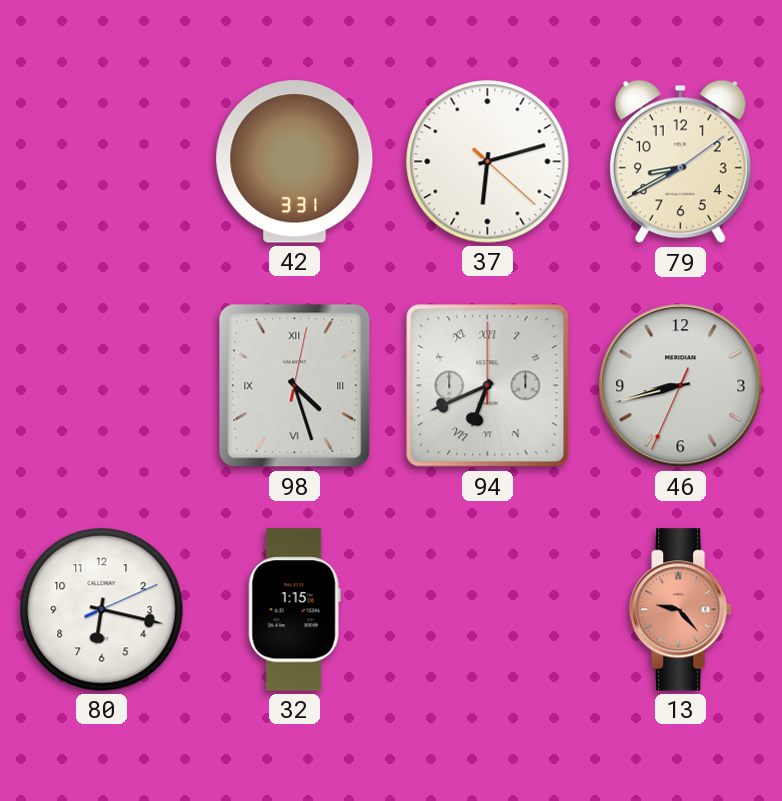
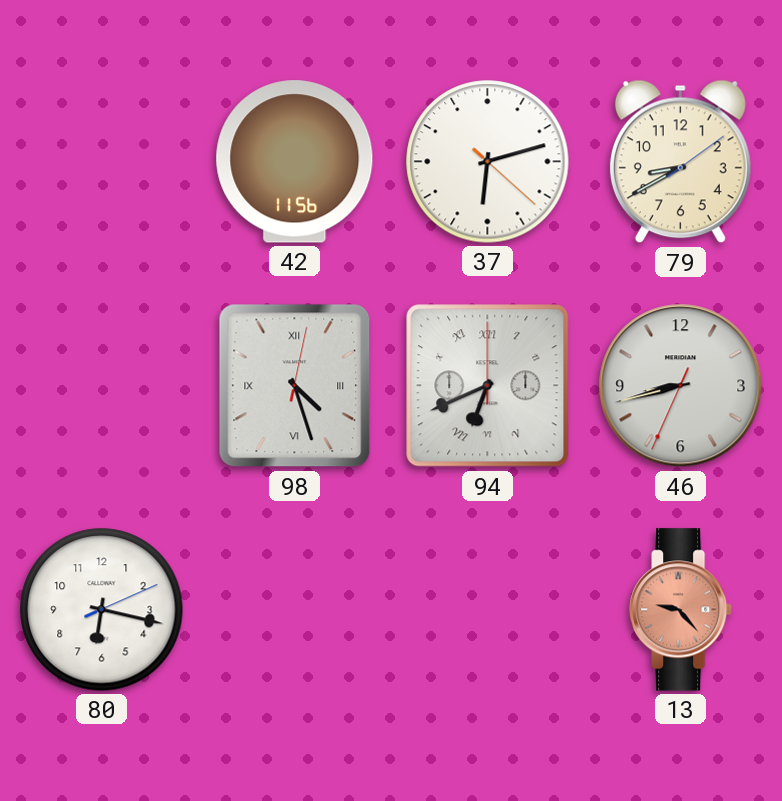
42: 3:31 -> 11:56
32: 1:15 -> none
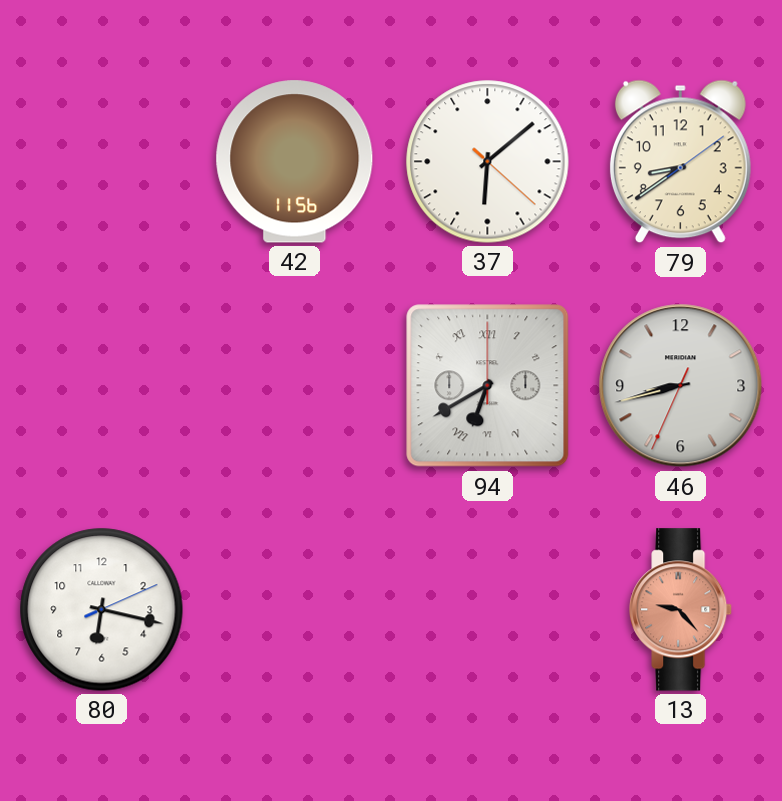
37: 6:12 -> 6:08
79: 8:40 -> 8:39
98: 4:27 -> none
94: 6:41 -> 6:40
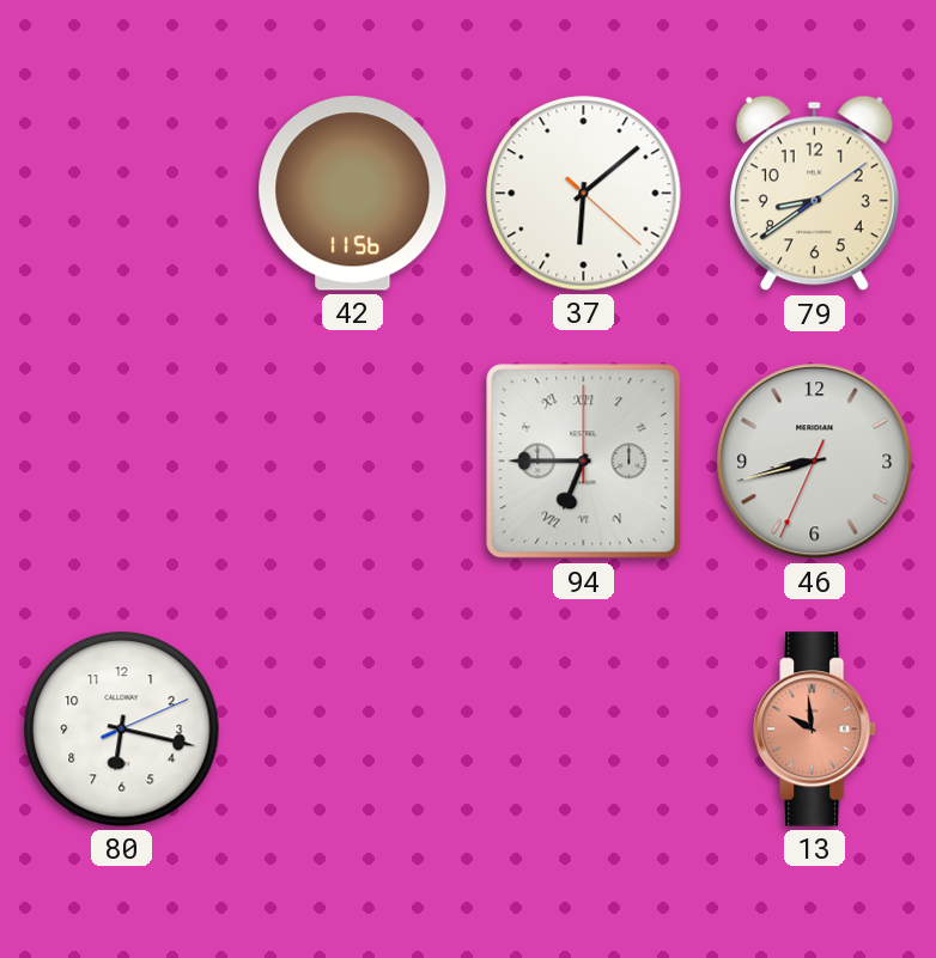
94: 6:40 -> 6:45
13: 9:23 -> 9:59
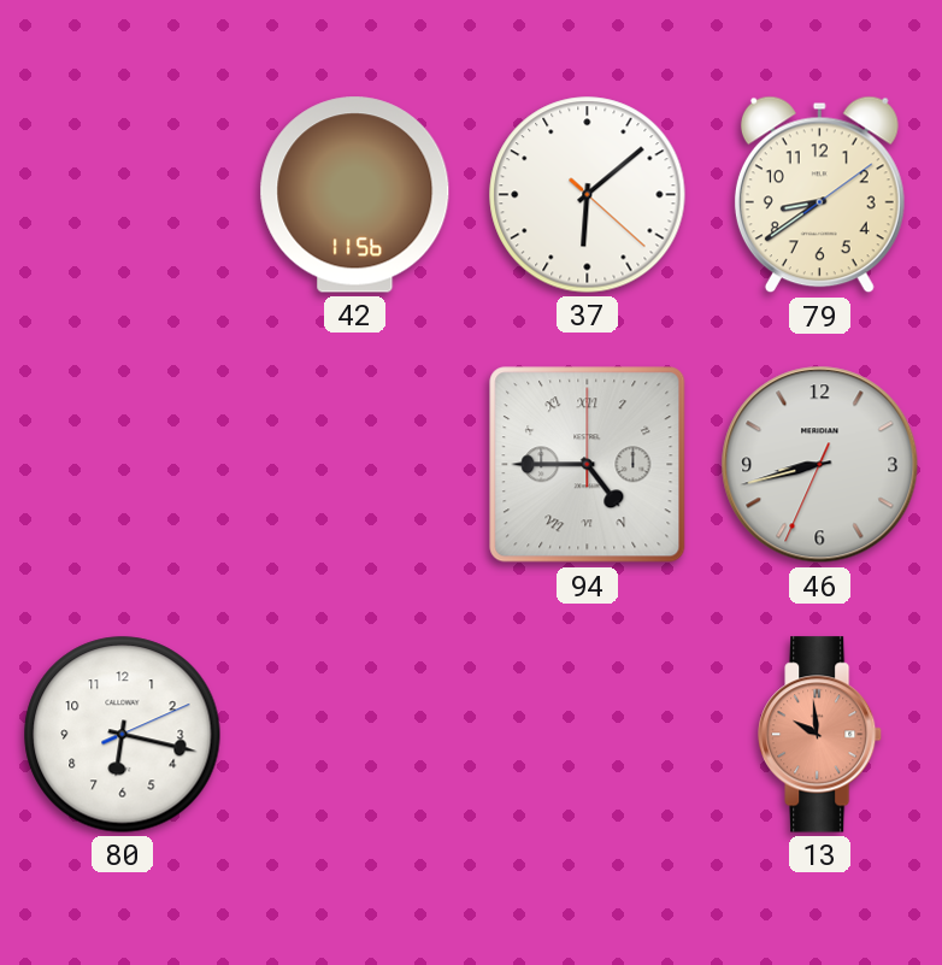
94: 6:45 -> 4:45
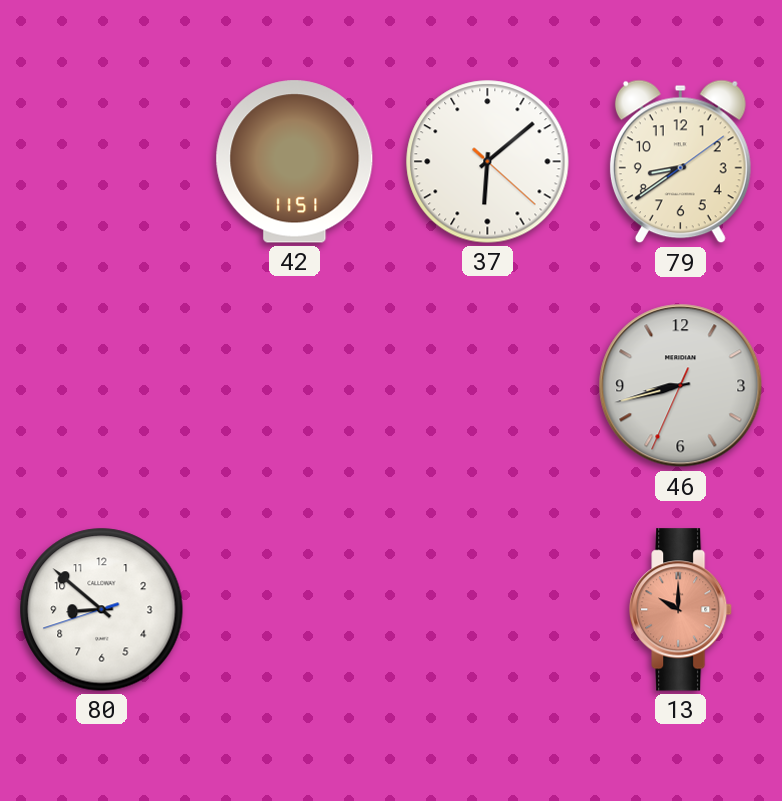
42: 11:56 -> 11:51
94: 4:45 -> none
80: 6:17 -> 8:51
13: 9:59 -> 10:00
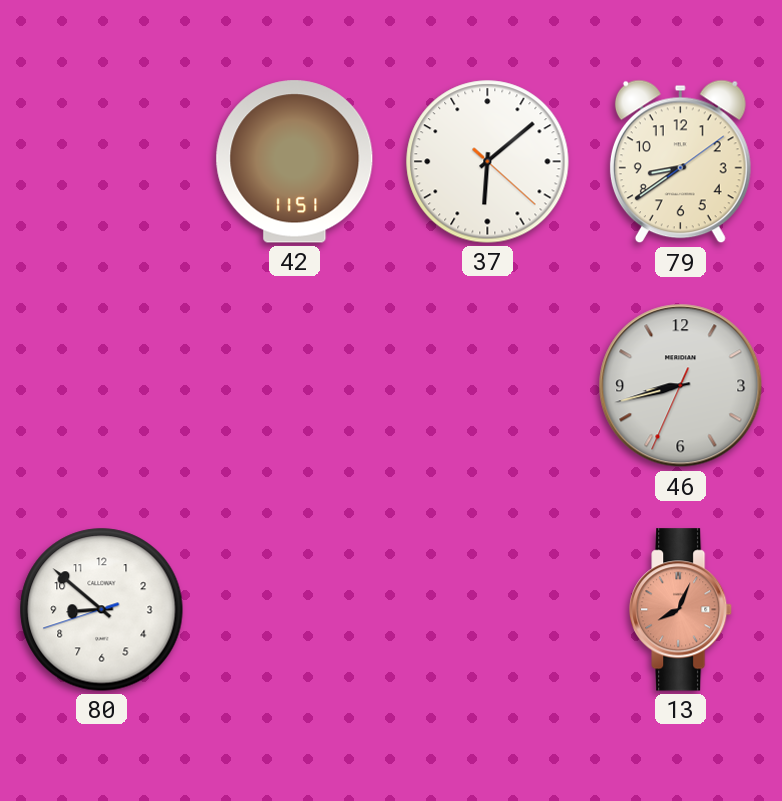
13: 10:00 -> 8:04
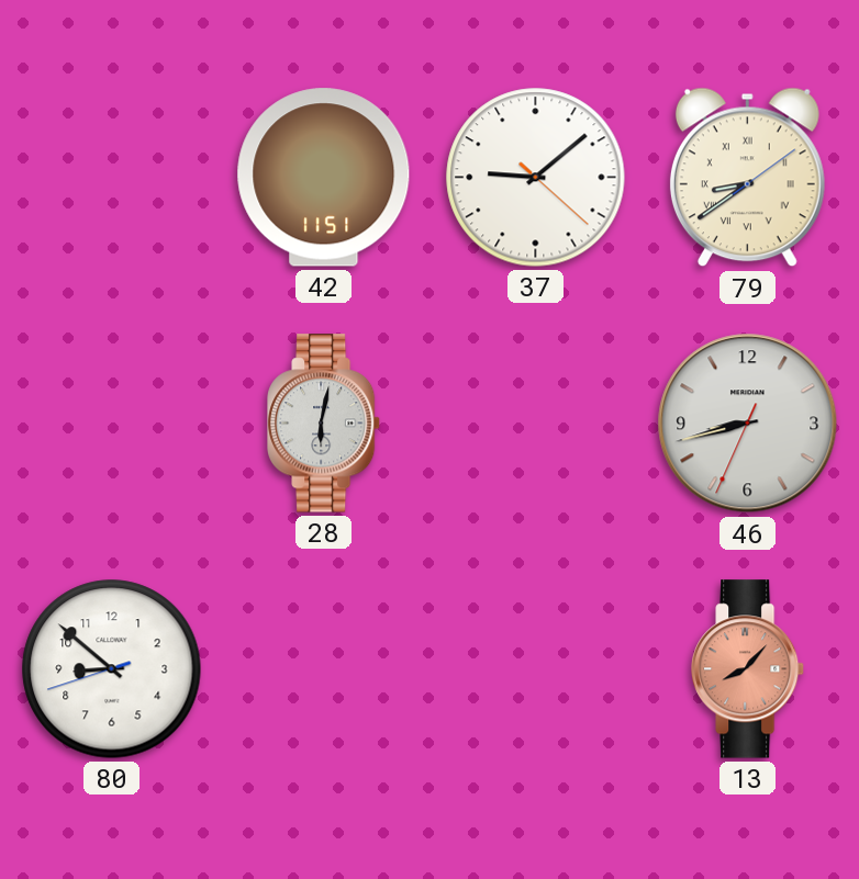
37: 6:08 -> 9:08
79 numerals: Arabic -> Roman
28: none -> 6:02
13: 8:04 -> 8:07
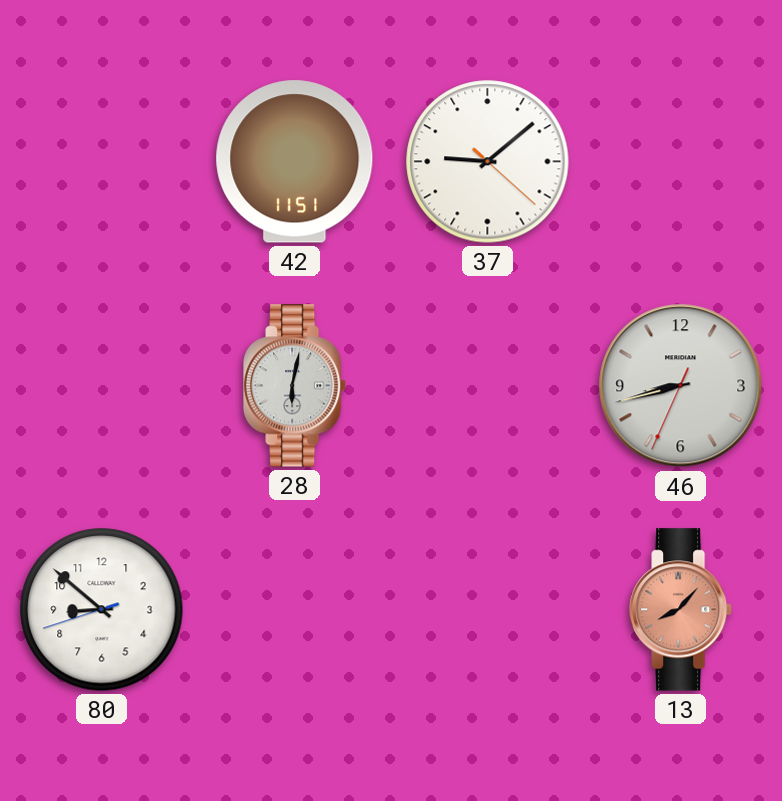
79: 8:39 -> none
